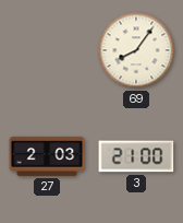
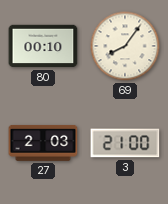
80: none -> 00:10
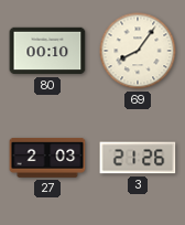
3: 21:00 -> 21:26
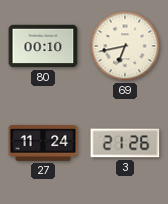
69: 8:06 -> 6:43
27: 2:03 -> 11:24
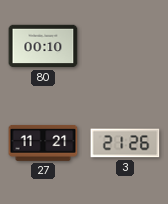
69: 6:43 -> none
27: 11:24 -> 11:21
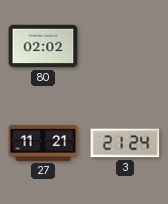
80: 00:10 -> 02:02
3: 21:26 -> 21:24
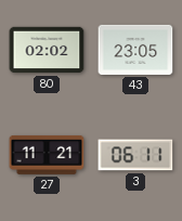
43: none -> 23:05
3: 21:24 -> 06:11
